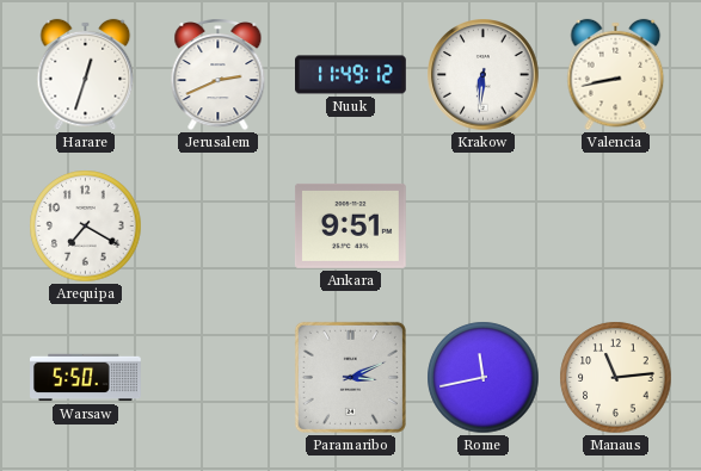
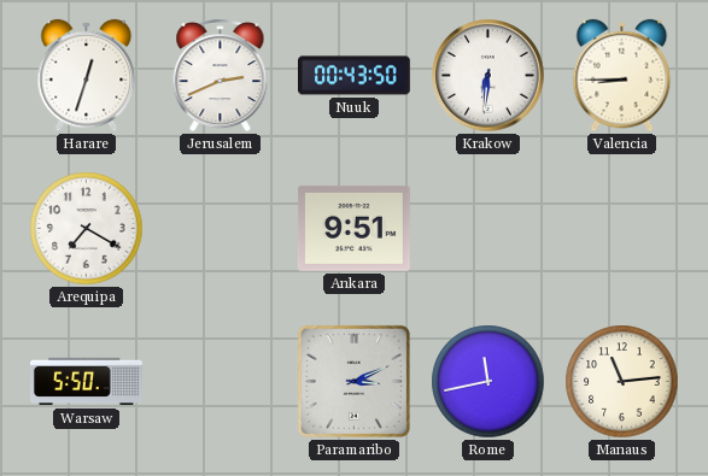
Nuuk: 11:49 -> 00:43
Valencia: 8:43 -> 8:45
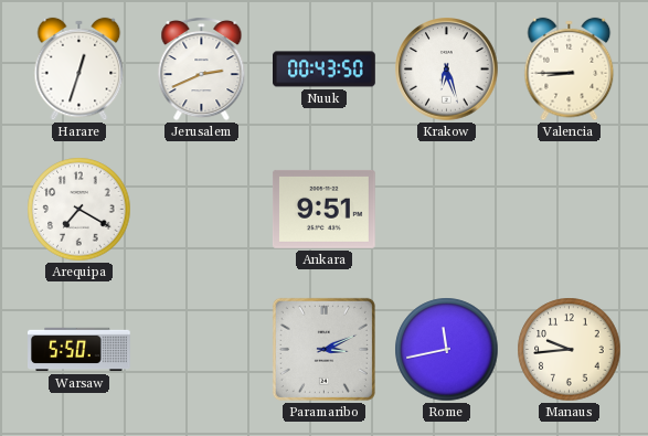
Krakow: 6:31 -> 6:27
Manaus: 11:14 -> 9:44
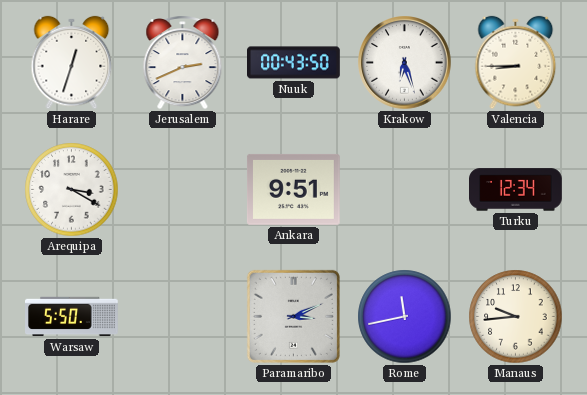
Arequipa: 7:20 -> 3:20
Turku: none -> 12:34
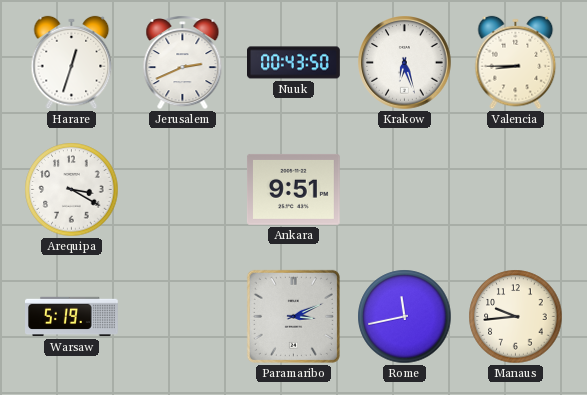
Turku: 12:34 -> none
Warsaw: 5:50 -> 5:19
